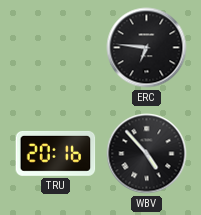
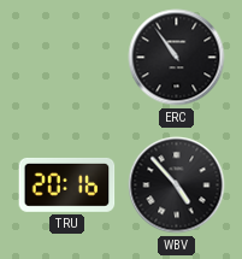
ERC: 6:46 -> 10:54
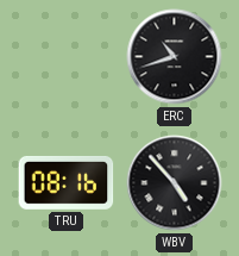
ERC: 10:54 -> 10:42
TRU: 20:16 -> 08:16
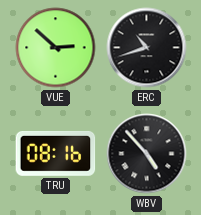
VUE: none -> 2:52
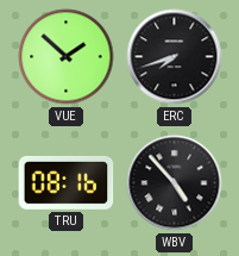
VUE: 2:52 -> 1:52
ERC: 10:42 -> 7:42
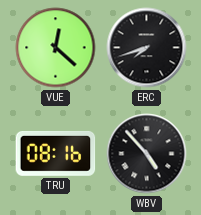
VUE: 1:52 -> 12:22
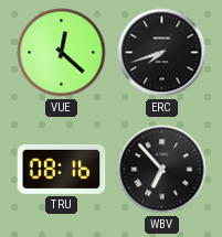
WBV: 4:53 -> 6:53
